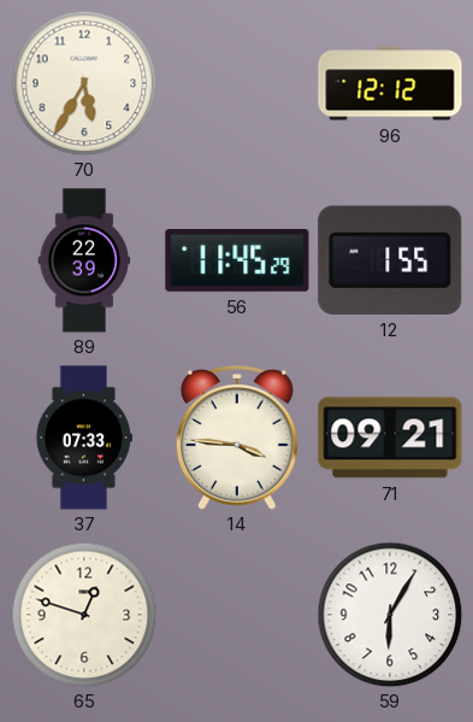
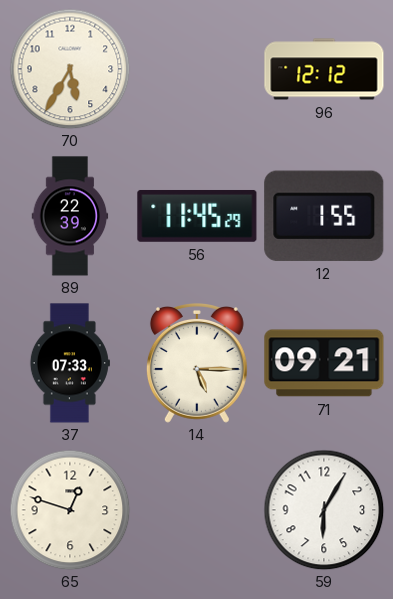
14: 3:46 -> 5:15
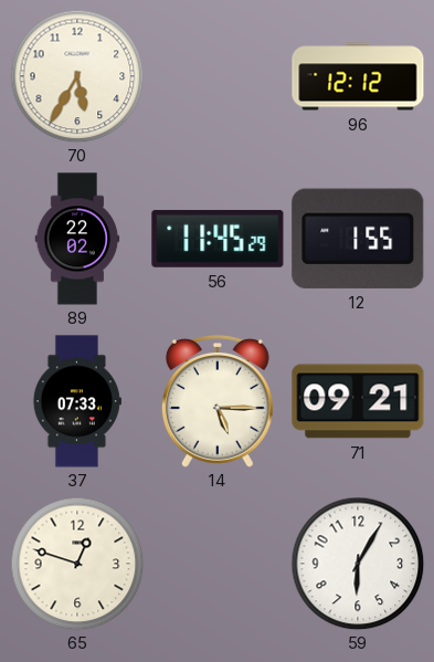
89: 22:39 -> 22:02
